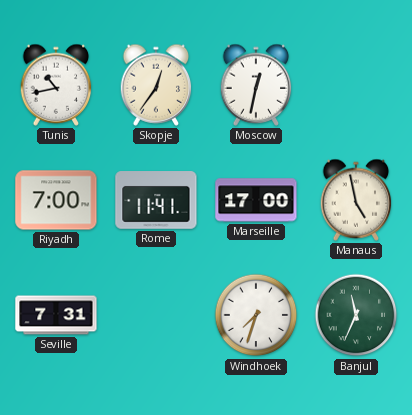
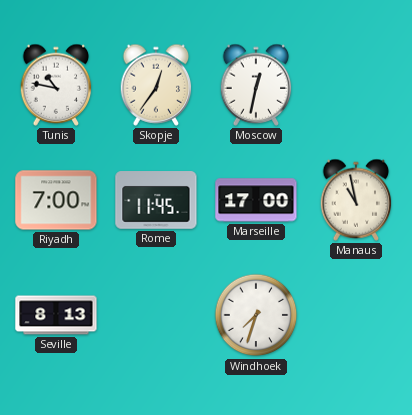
Tunis: 10:43 -> 10:47
Rome: 11:41 -> 11:45
Manaus: 4:58 -> 10:58
Seville: 7:31 -> 8:13
Banjul: 11:34 -> none
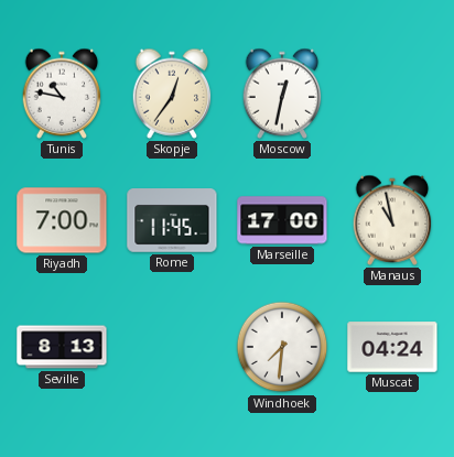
Windhoek: 7:33 -> 7:31
Muscat: none -> 04:24
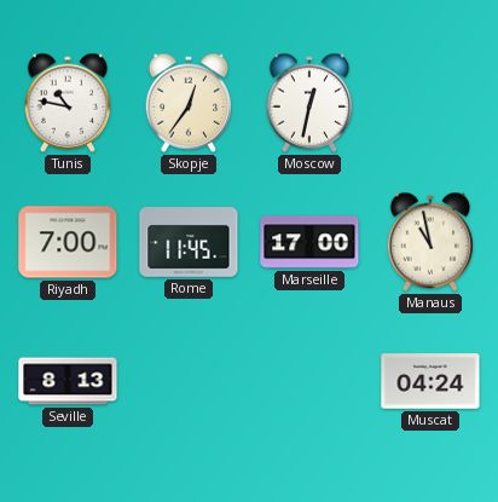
Windhoek: 7:31 -> none
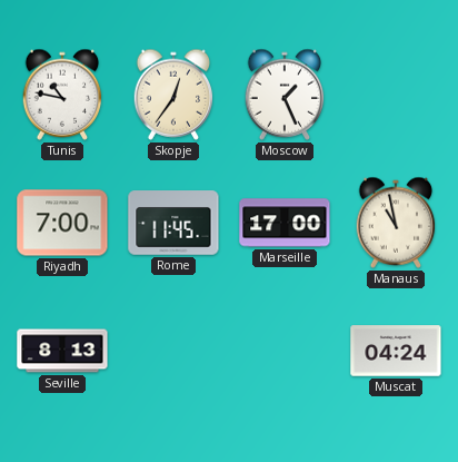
Moscow: 12:32 -> 1:26
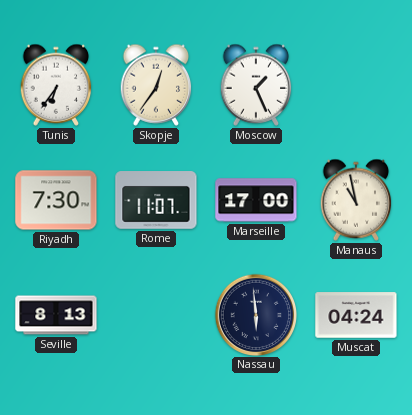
Tunis: 10:47 -> 6:36
Riyadh: 7:00 -> 7:30
Rome: 11:45 -> 11:07
Nassau: none -> 5:59
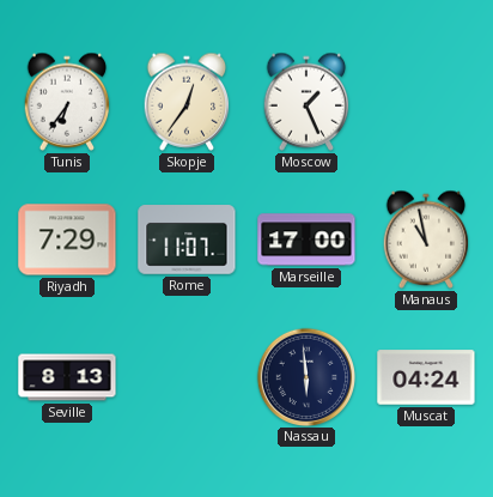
Riyadh: 7:30 -> 7:29
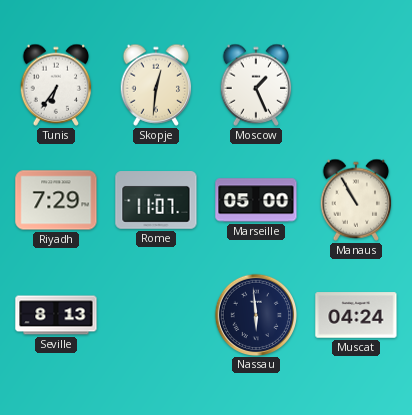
Skopje: 12:36 -> 12:31
Marseille: 17:00 -> 05:00
Manaus: 10:58 -> 10:55
